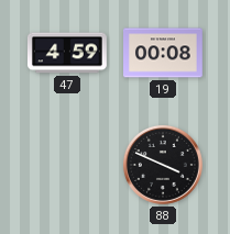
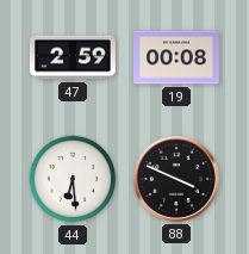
47: 4:59 -> 2:59
44: none -> 6:29
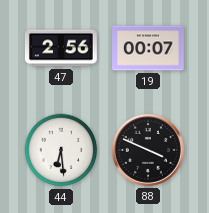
47: 2:59 -> 2:56
19: 00:08 -> 00:07
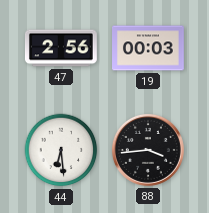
19: 00:07 -> 00:03
88: 3:49 -> 3:44
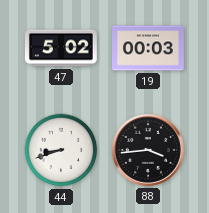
47: 2:56 -> 5:02
44: 6:29 -> 8:42
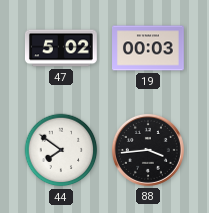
44: 8:42 -> 7:51
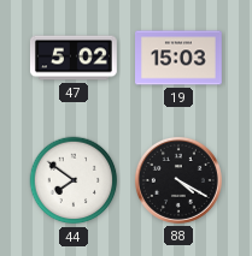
19: 00:03 -> 15:03
88: 3:44 -> 4:20
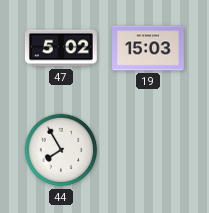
44: 7:51 -> 7:55
88: 4:20 -> none
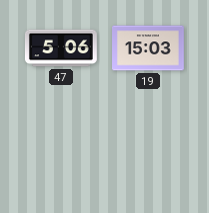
47: 5:02 -> 5:06
44: 7:55 -> none
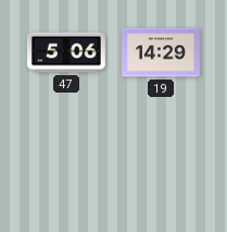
19: 15:03 -> 14:29
